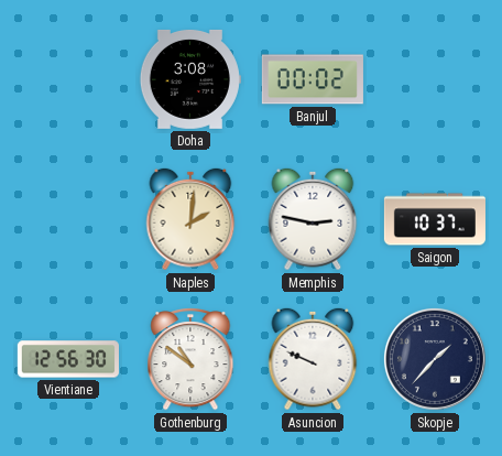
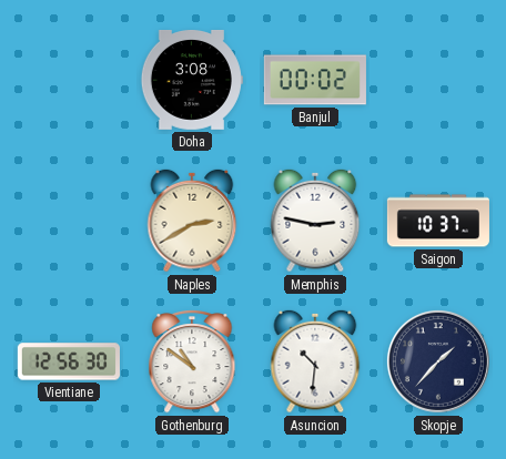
Naples: 2:01 -> 2:40
Asuncion: 9:49 -> 10:31
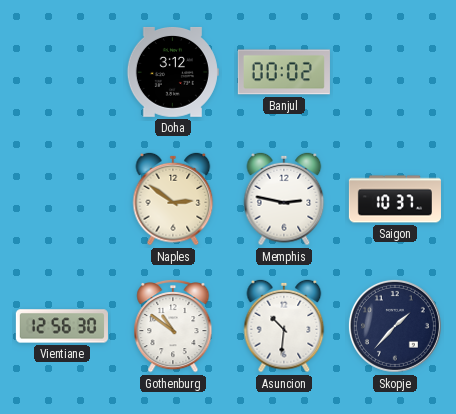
Doha: 3:08 -> 3:12
Naples: 2:40 -> 2:51
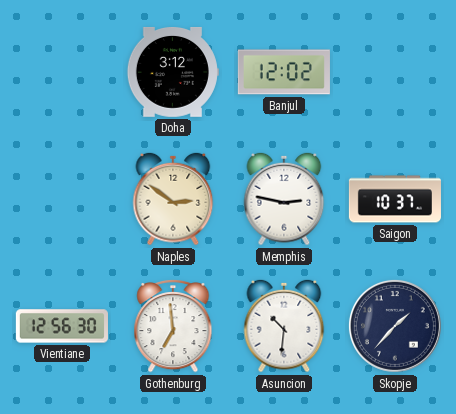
Banjul: 00:02 -> 12:02
Gothenburg: 10:51 -> 6:59
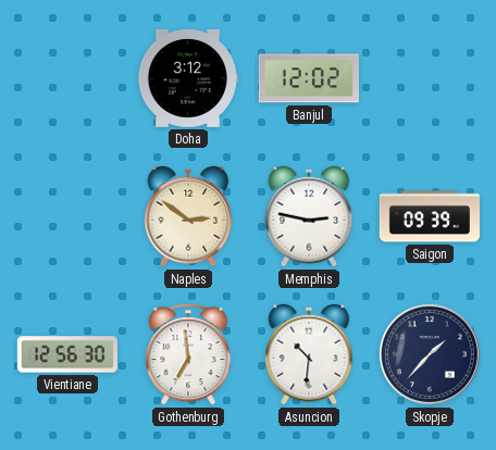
Saigon: 10:37 -> 09:39
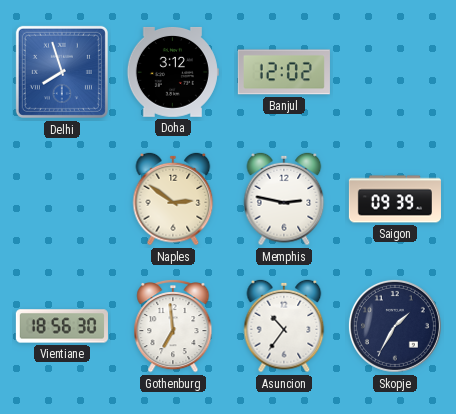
Delhi: none -> 7:57
Vientiane: 12:56 -> 18:56
Asuncion: 10:31 -> 10:36
Skopje: 1:37 -> 1:35
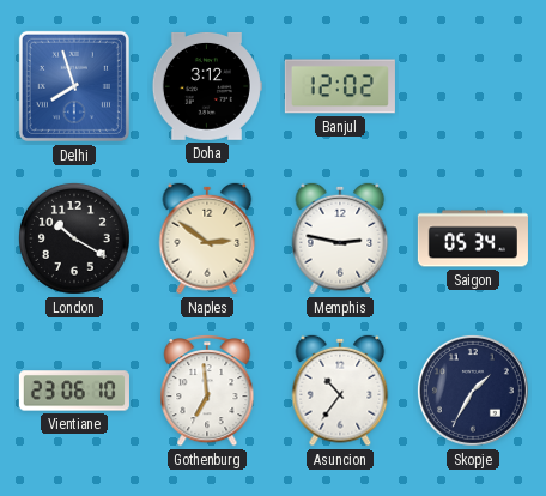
London: none -> 10:20
Saigon: 09:39 -> 05:34
Vientiane: 18:56 -> 23:06
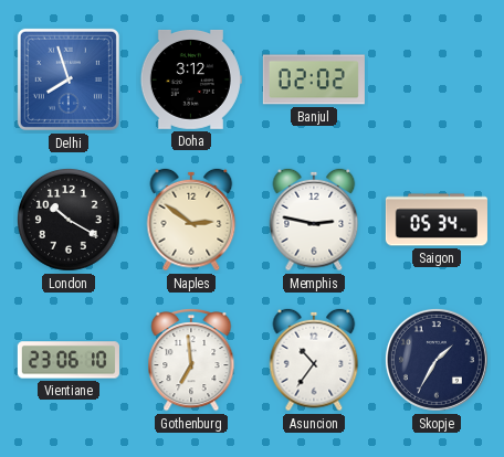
Banjul: 12:02 -> 02:02
